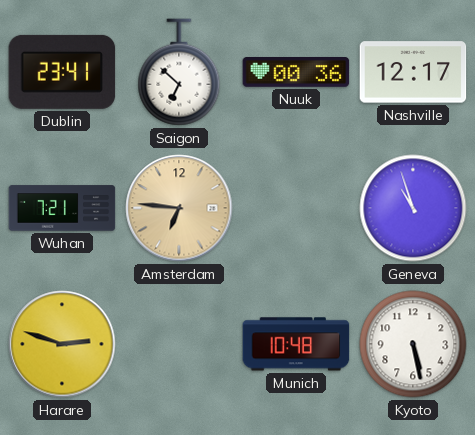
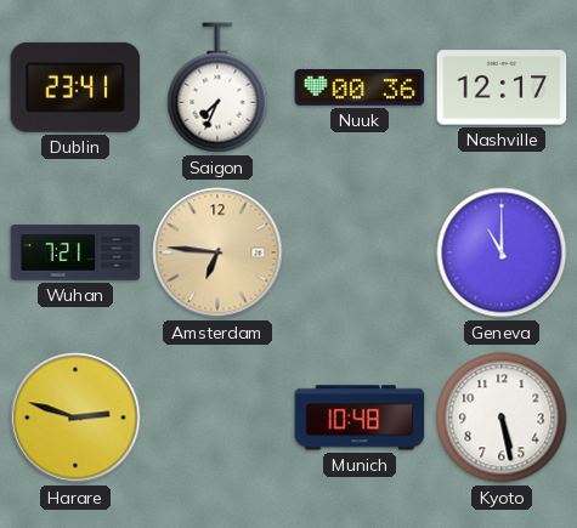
Saigon: 6:52 -> 7:34
Geneva: 10:57 -> 11:00
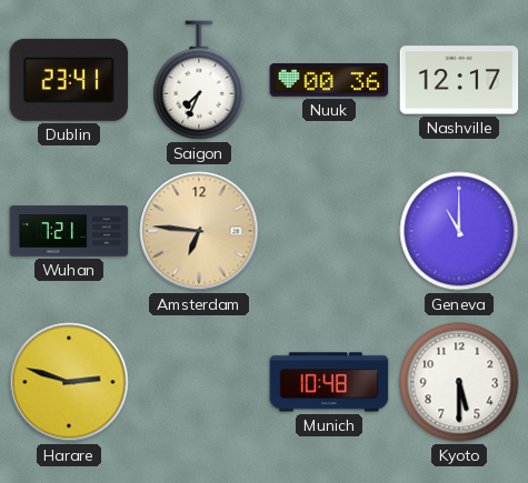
Kyoto: 5:28 -> 5:30
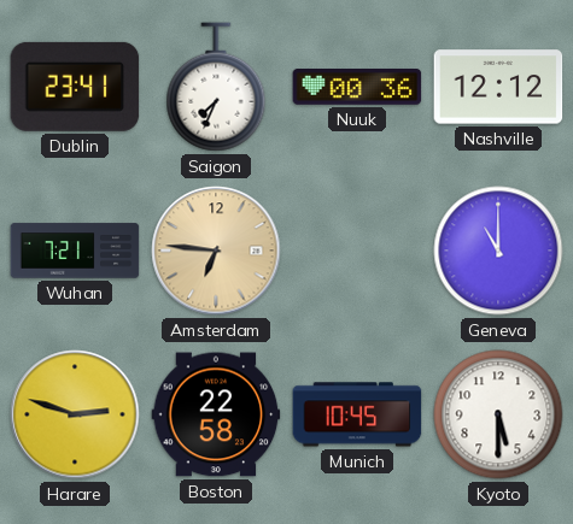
Nashville: 12:17 -> 12:12
Boston: none -> 22:58
Munich: 10:48 -> 10:45
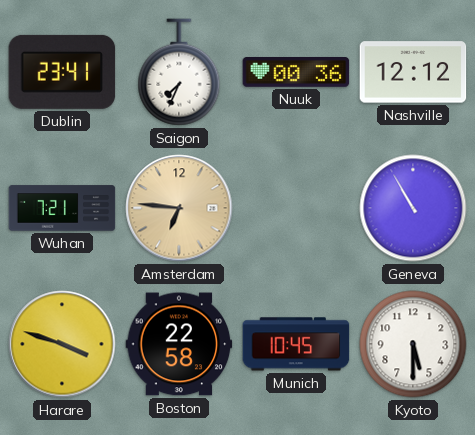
Geneva: 11:00 -> 10:55
Harare: 2:48 -> 3:48
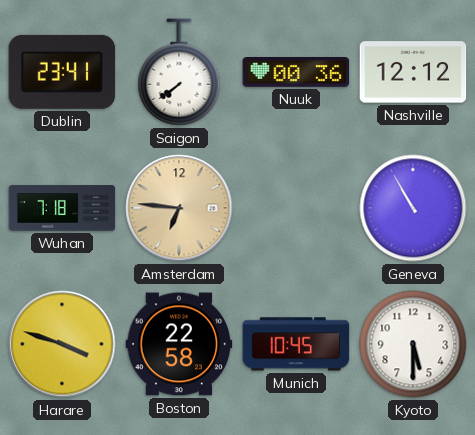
Saigon: 7:34 -> 7:39
Wuhan: 7:21 -> 7:18
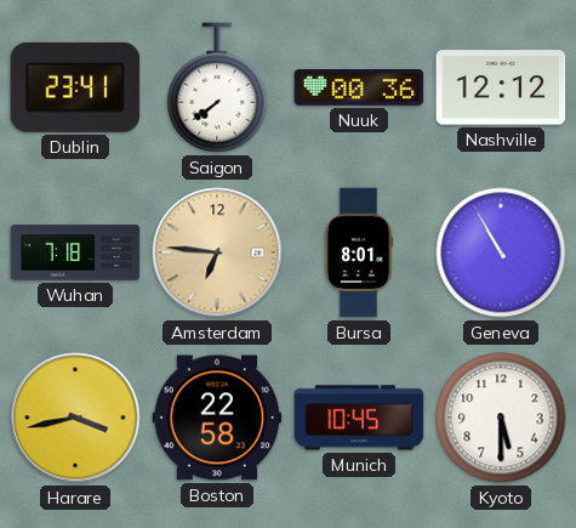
Bursa: none -> 8:01
Harare: 3:48 -> 3:43
